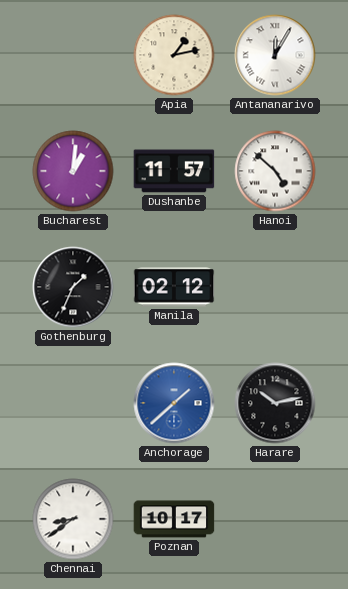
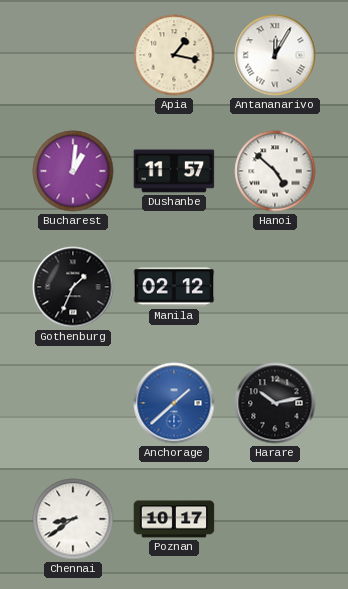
Apia: 1:13 -> 1:17
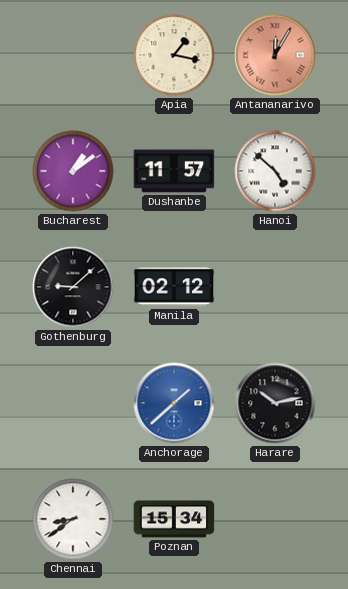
Antananarivo dial: white -> salmon
Bucharest: 1:01 -> 1:09
Gothenburg: 1:34 -> 9:08
Poznan: 10:17 -> 15:34
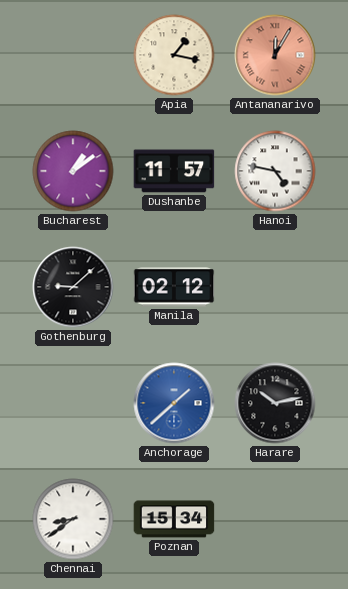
Hanoi: 4:52 -> 4:47
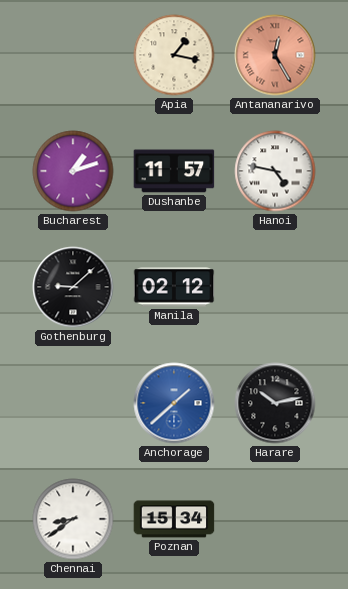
Antananarivo: 12:05 -> 12:25
Bucharest: 1:09 -> 1:12
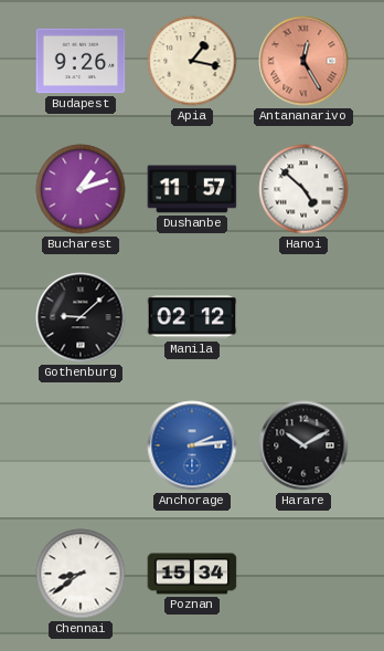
Budapest: none -> 9:26
Hanoi: 4:47 -> 4:52
Anchorage: 1:38 -> 2:14
Harare: 10:13 -> 10:10
